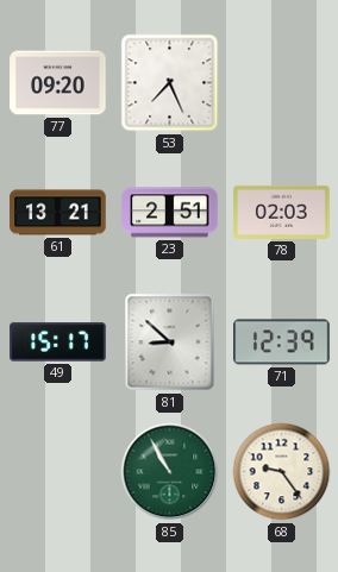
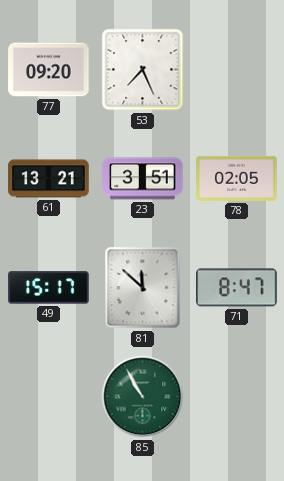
23: 2:51 -> 3:51
78: 02:03 -> 02:05
81: 8:52 -> 11:52
71: 12:39 -> 8:47
68: 9:24 -> none
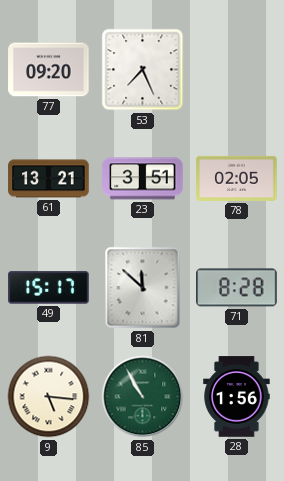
71: 8:47 -> 8:28
9: none -> 5:16
28: none -> 1:56
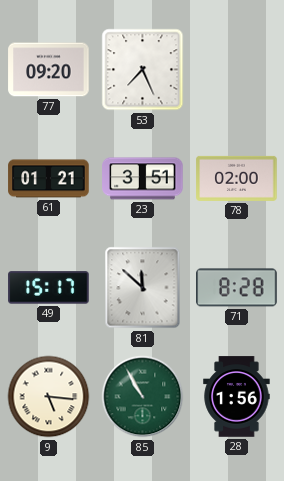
61: 13:21 -> 01:21
78: 02:05 -> 02:00
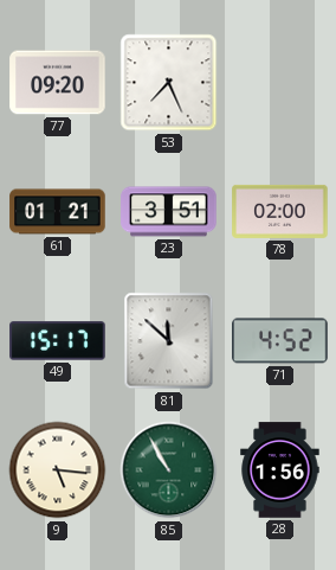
71: 8:28 -> 4:52
